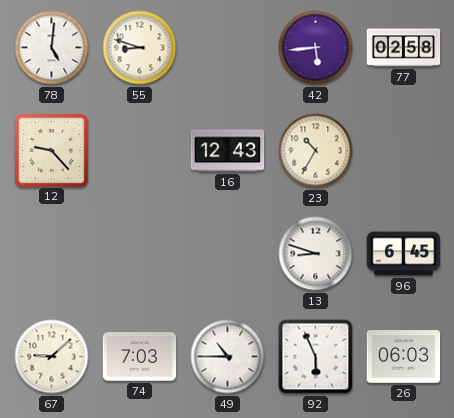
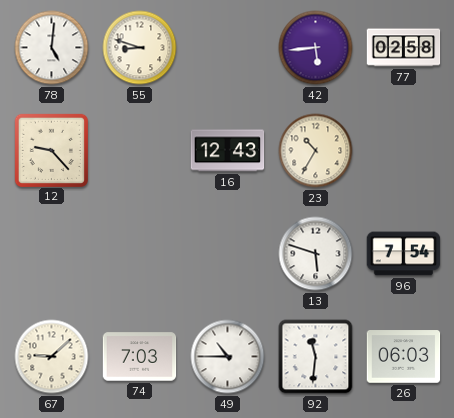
13: 8:48 -> 5:48
96: 6:45 -> 7:54
92: 5:56 -> 11:31
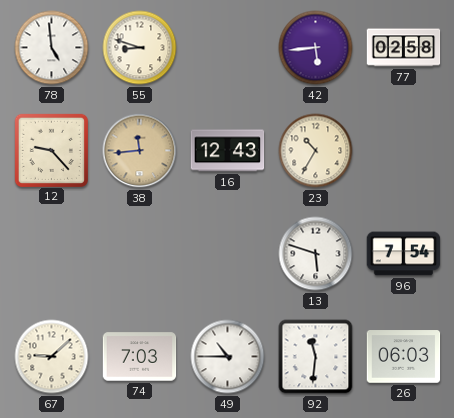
78: 5:01 -> 4:59
38: none -> 11:44
